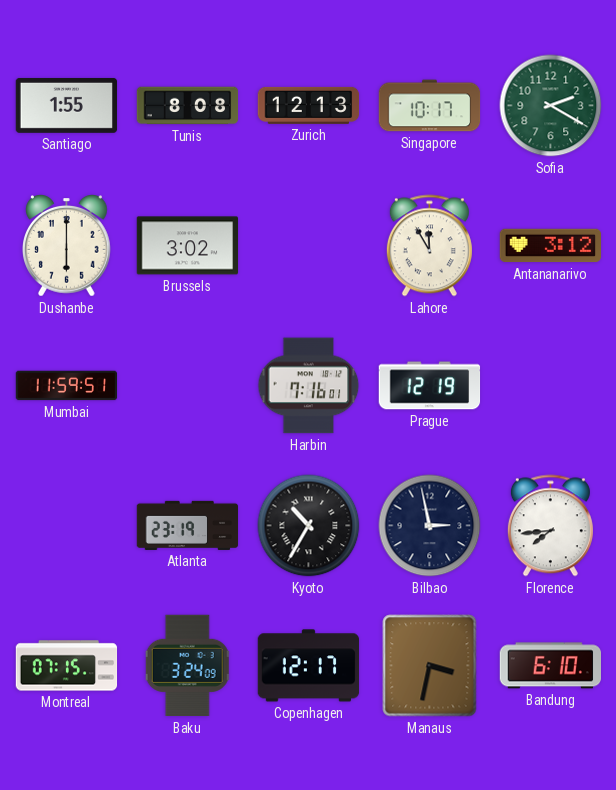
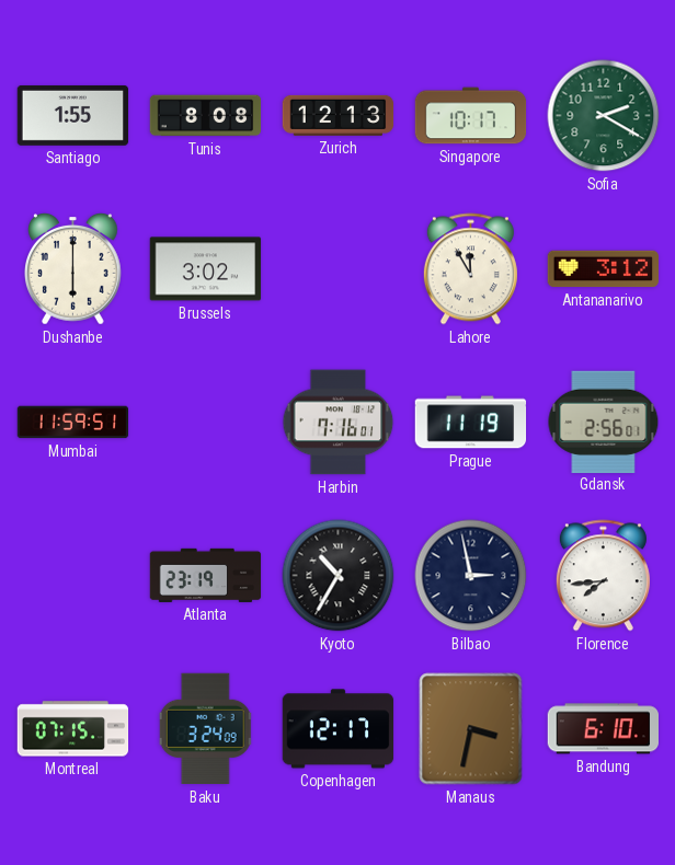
Prague: 12:19 -> 11:19
Gdansk: none -> 2:56
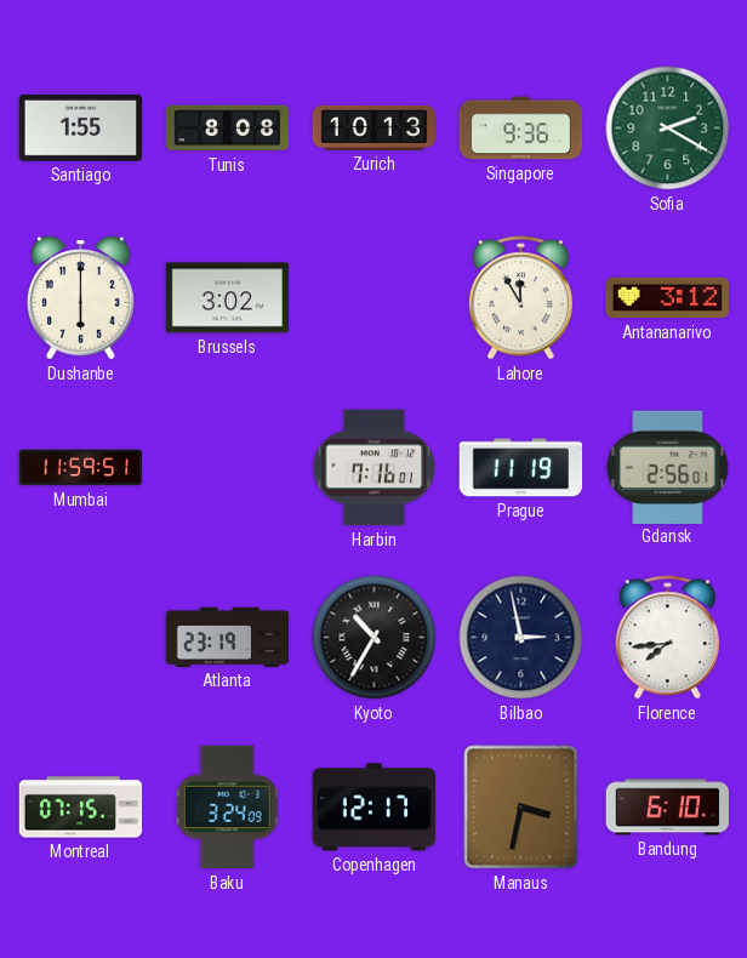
Zurich: 12:13 -> 10:13
Singapore: 10:17 -> 9:36
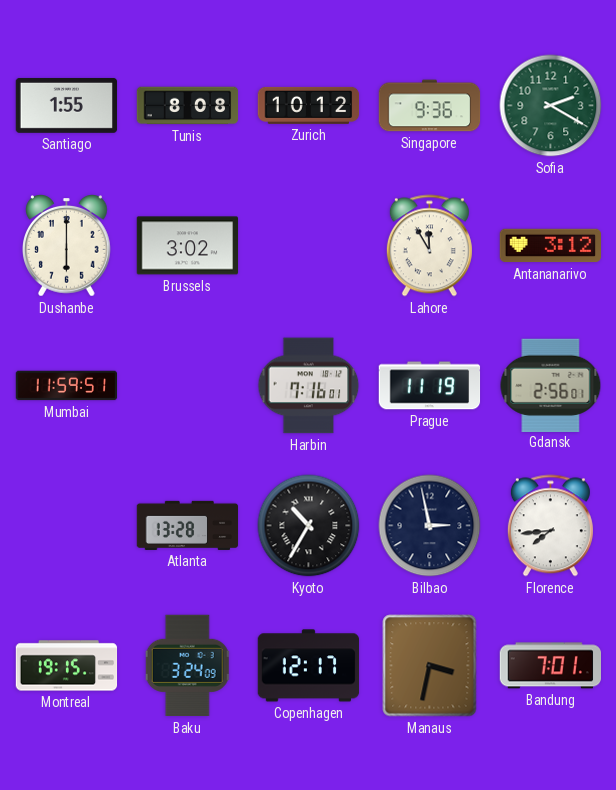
Zurich: 10:13 -> 10:12
Atlanta: 23:19 -> 13:28
Montreal: 07:15 -> 19:15
Bandung: 6:10 -> 7:01
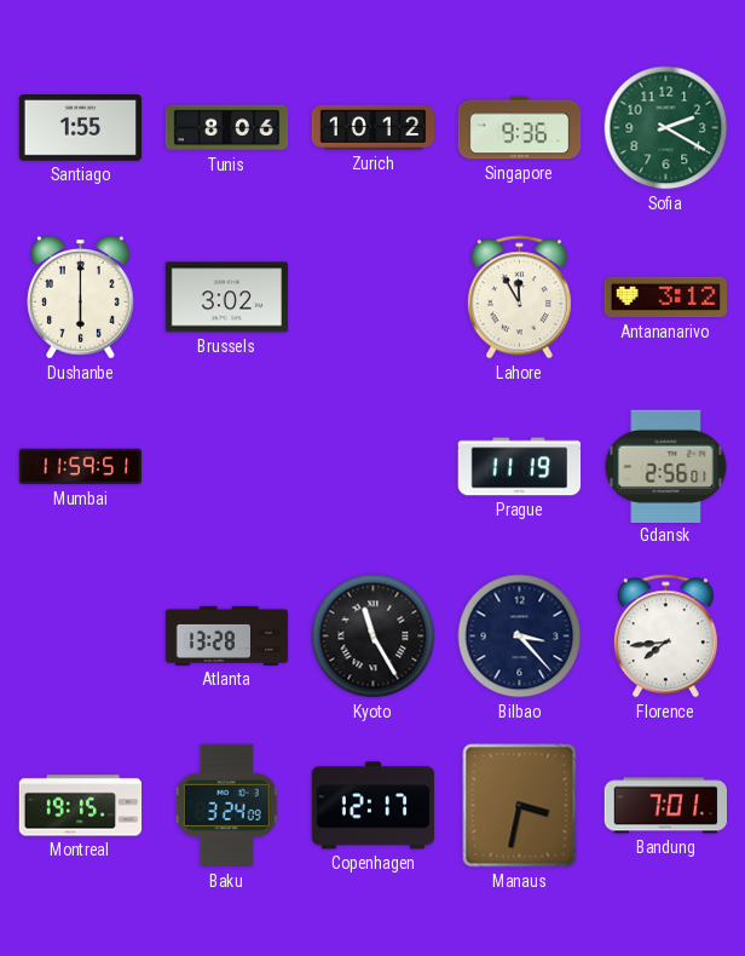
Tunis: 8:08 -> 8:06
Harbin: 7:16 -> none
Kyoto: 10:35 -> 11:25
Bilbao: 2:58 -> 3:23
